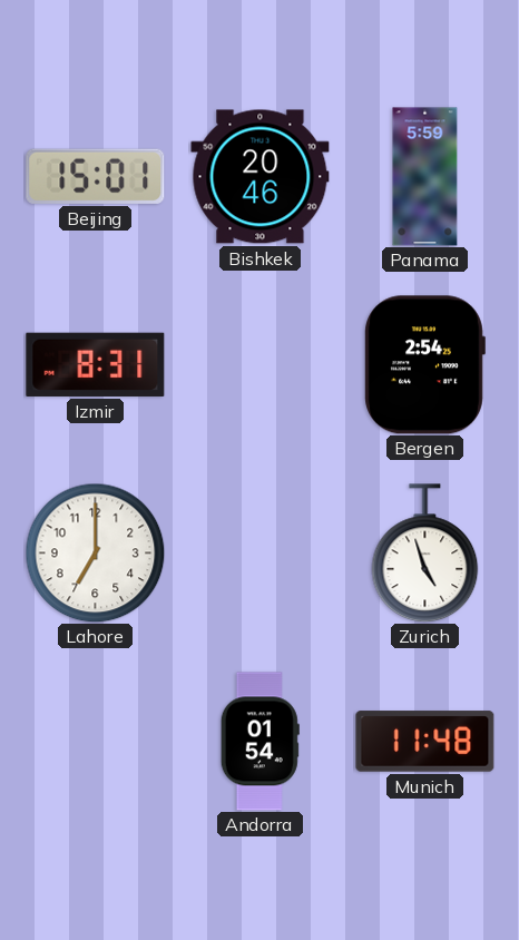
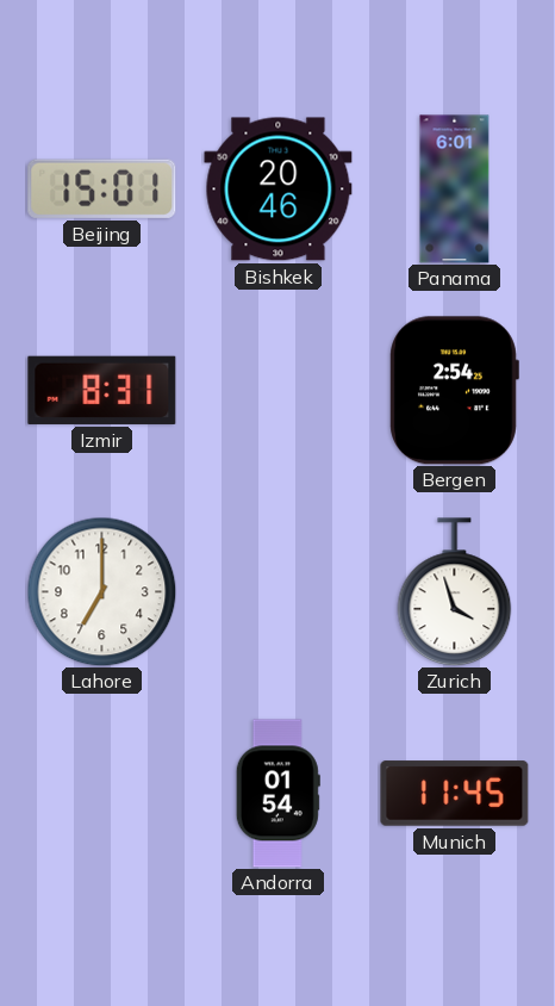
Panama: 5:59 -> 6:01
Zurich: 4:57 -> 3:57
Munich: 11:48 -> 11:45
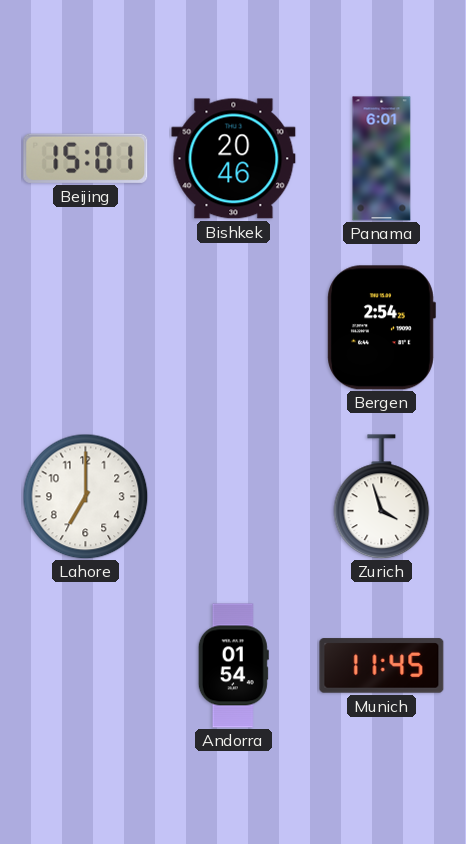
Izmir: 8:31 -> none
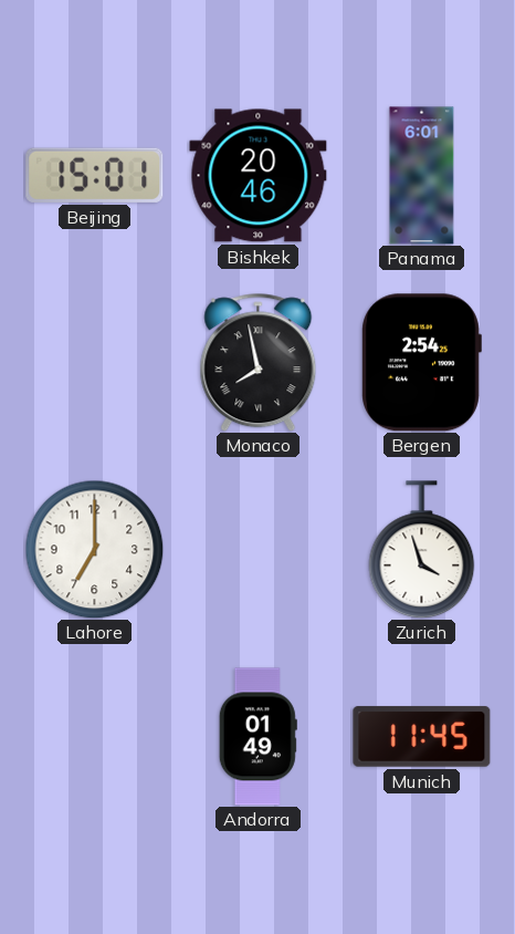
Monaco: none -> 7:58
Andorra: 01:54 -> 01:49
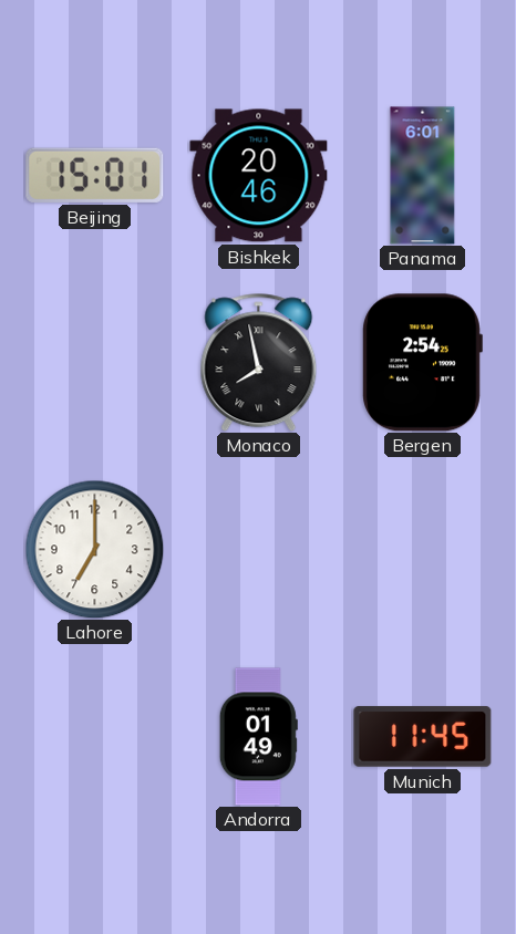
Zurich: 3:57 -> none
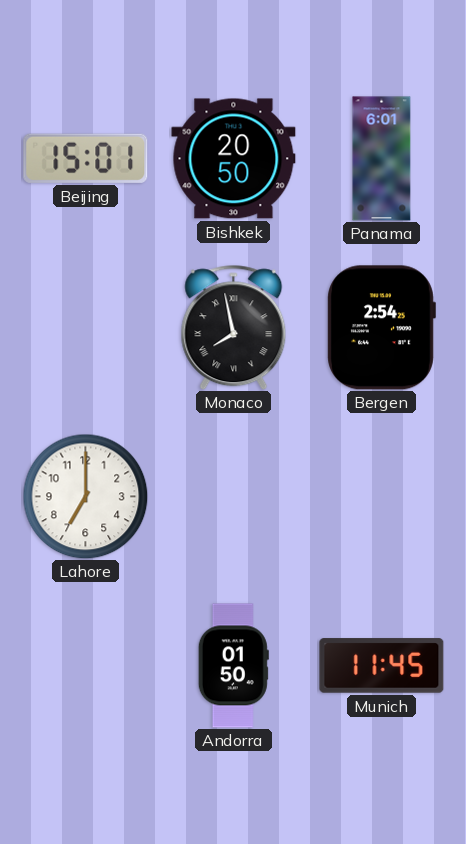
Bishkek: 20:46 -> 20:50
Andorra: 01:49 -> 01:50
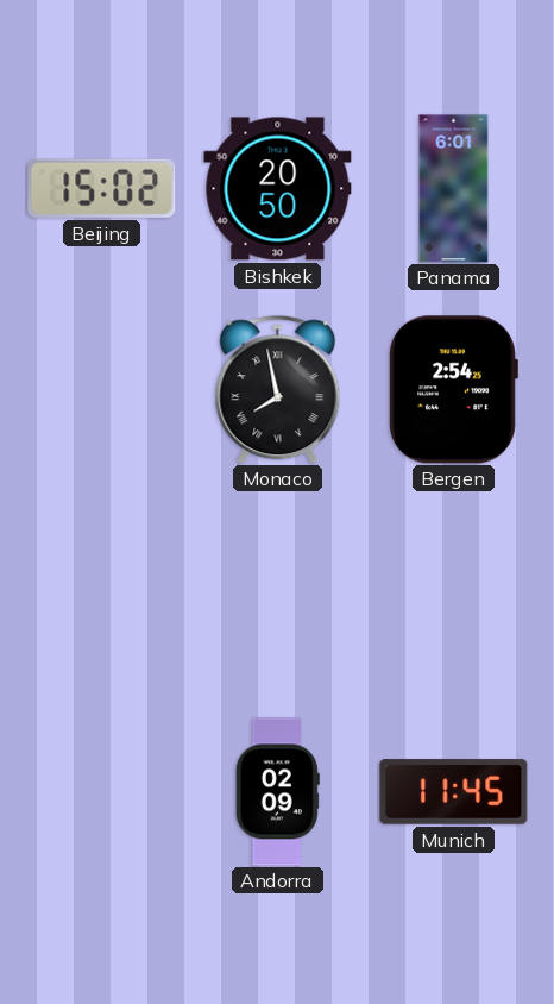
Beijing: 15:01 -> 15:02
Lahore: 7:00 -> none
Andorra: 01:50 -> 02:09
